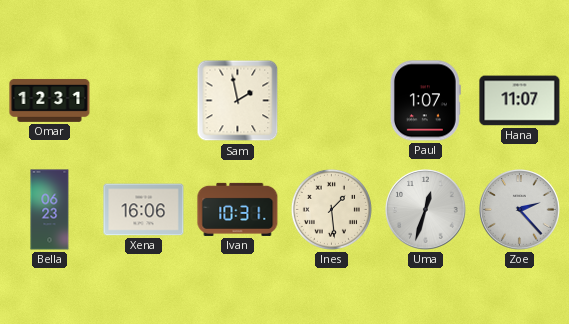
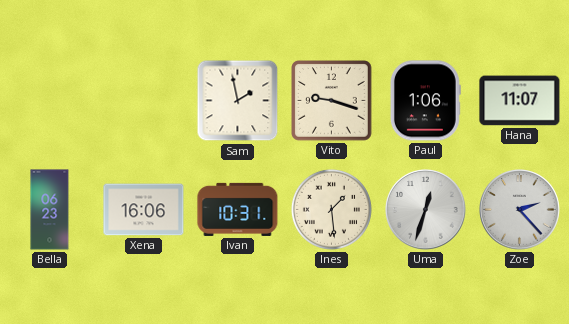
Omar: 12:31 -> none
Vito: none -> 9:18
Paul: 1:07 -> 1:06
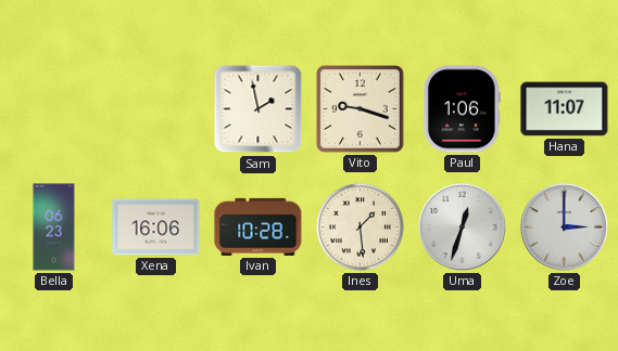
Ivan: 10:31 -> 10:28
Zoe: 2:23 -> 3:00
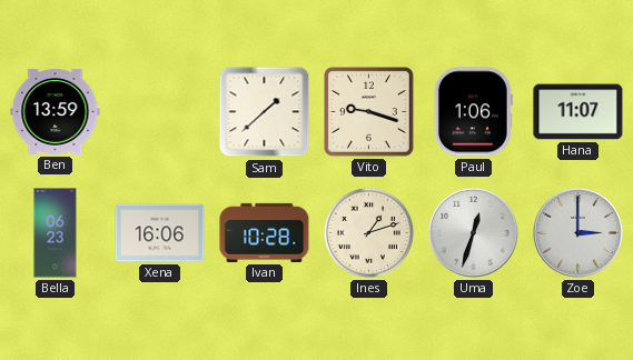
Ben: none -> 13:59
Sam: 1:58 -> 1:38
Ines: 1:29 -> 1:12
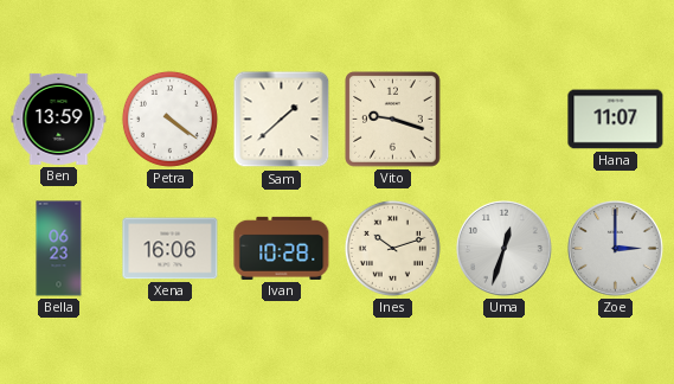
Petra: none -> 4:21
Paul: 1:06 -> none
Ines: 1:12 -> 10:12
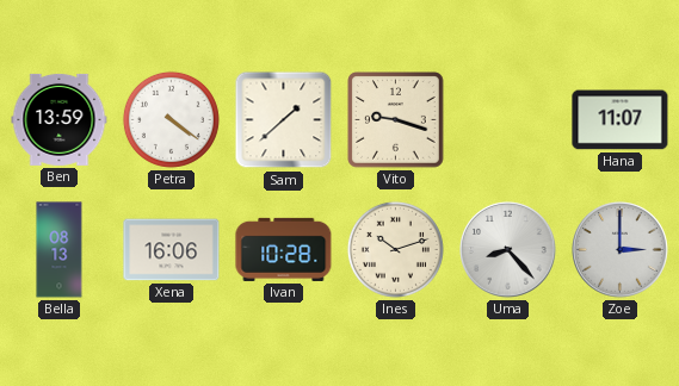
Bella: 06:23 -> 08:13
Uma: 12:33 -> 8:23
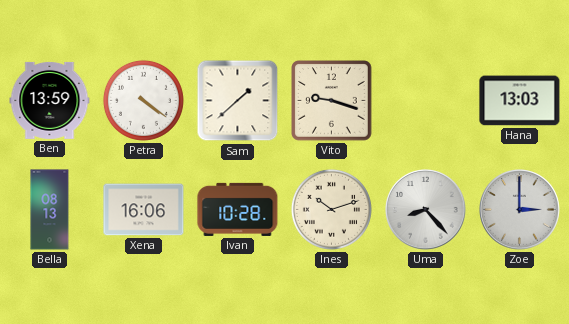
Hana: 11:07 -> 13:03
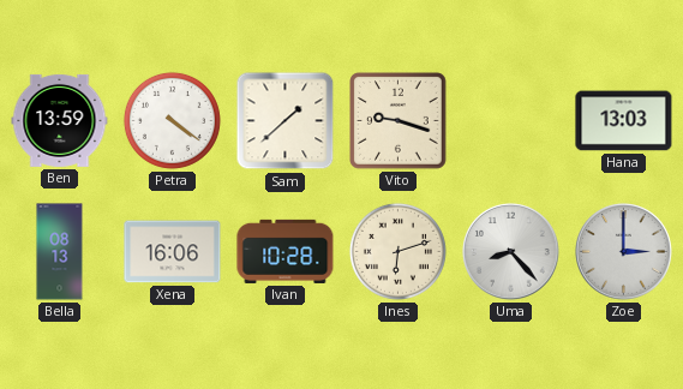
Ines: 10:12 -> 6:12
